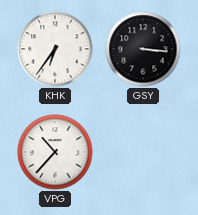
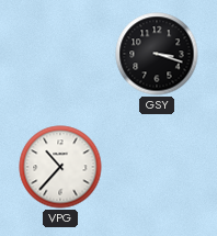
KHK: 6:36 -> none
GSY: 3:16 -> 3:18
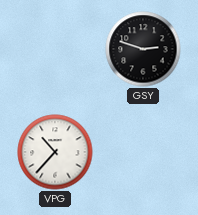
GSY: 3:18 -> 2:48
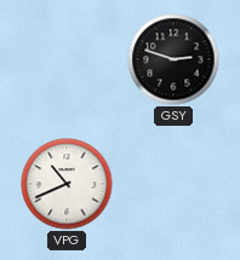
VPG: 10:37 -> 10:41
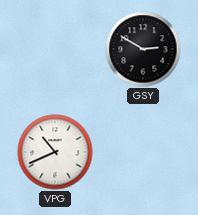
GSY: 2:48 -> 2:50
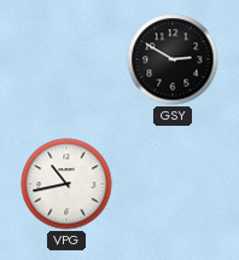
VPG: 10:41 -> 10:43
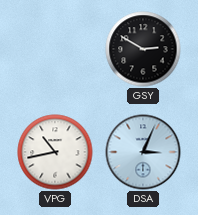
DSA: none -> 3:04
